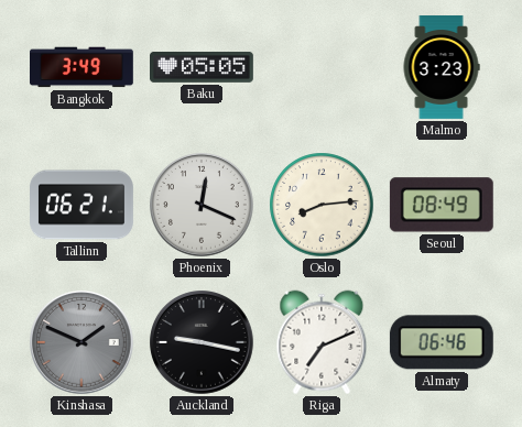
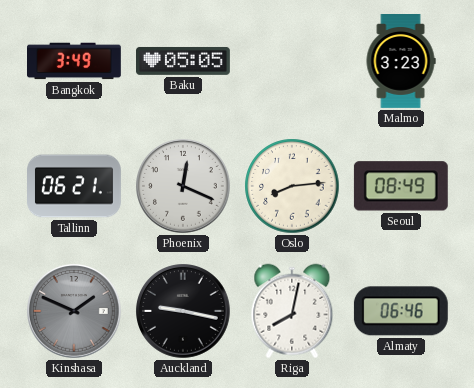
Riga: 7:11 -> 8:02
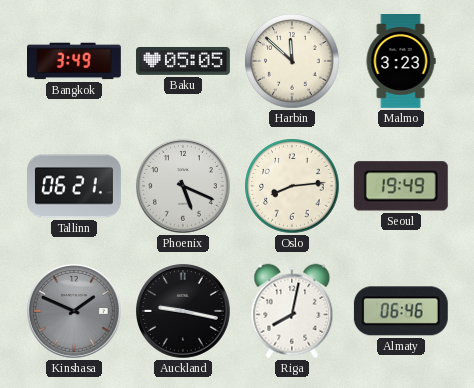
Harbin: none -> 11:52
Phoenix: 12:19 -> 5:19
Seoul: 08:49 -> 19:49
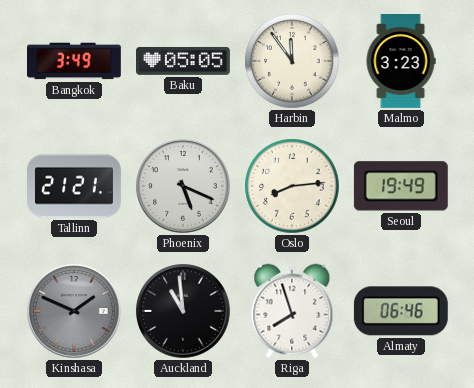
Harbin: 11:52 -> 11:54
Tallinn: 06:21 -> 21:21
Auckland: 9:17 -> 10:59
Riga: 8:02 -> 7:57
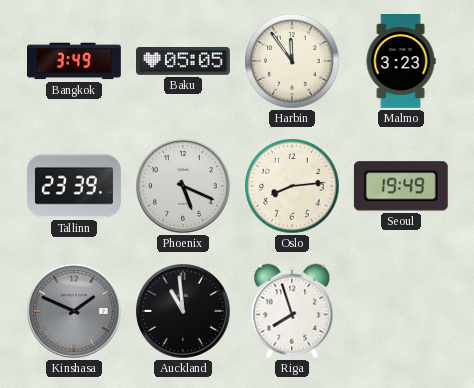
Tallinn: 21:21 -> 23:39
Almaty: 06:46 -> none
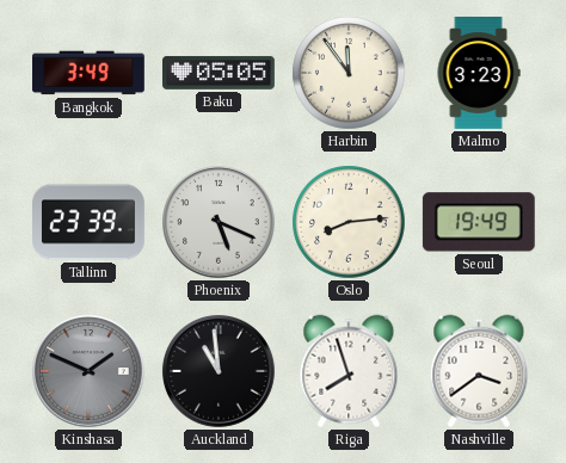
Nashville: none -> 3:39
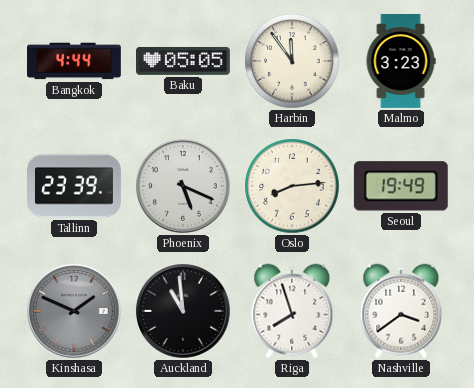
Bangkok: 3:49 -> 4:44
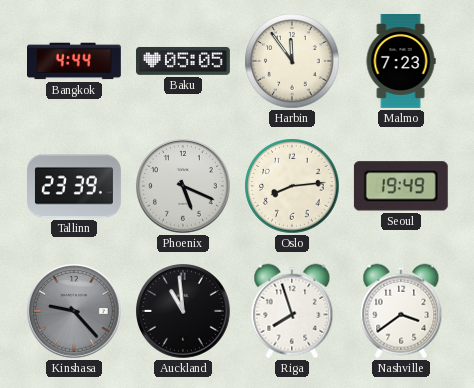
Malmo: 3:23 -> 7:23
Kinshasa: 1:49 -> 9:23
